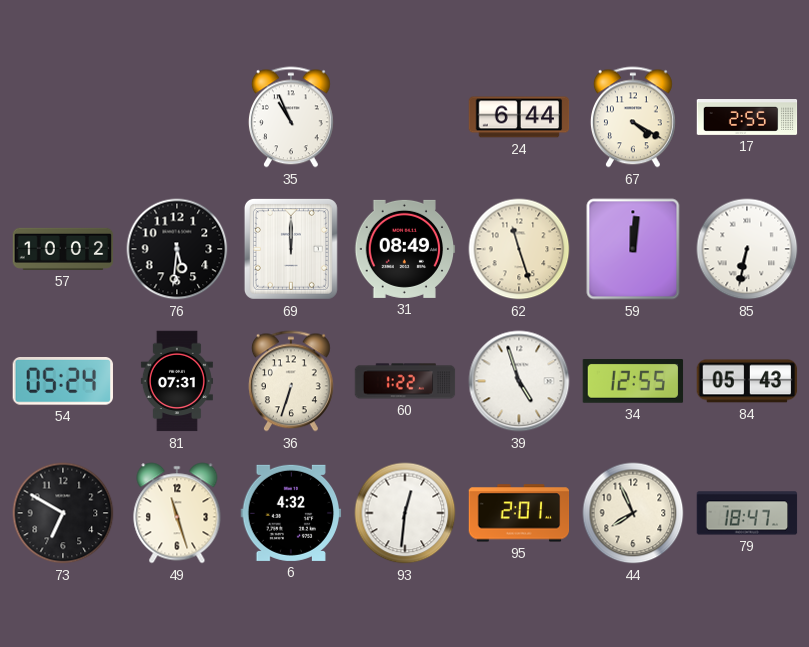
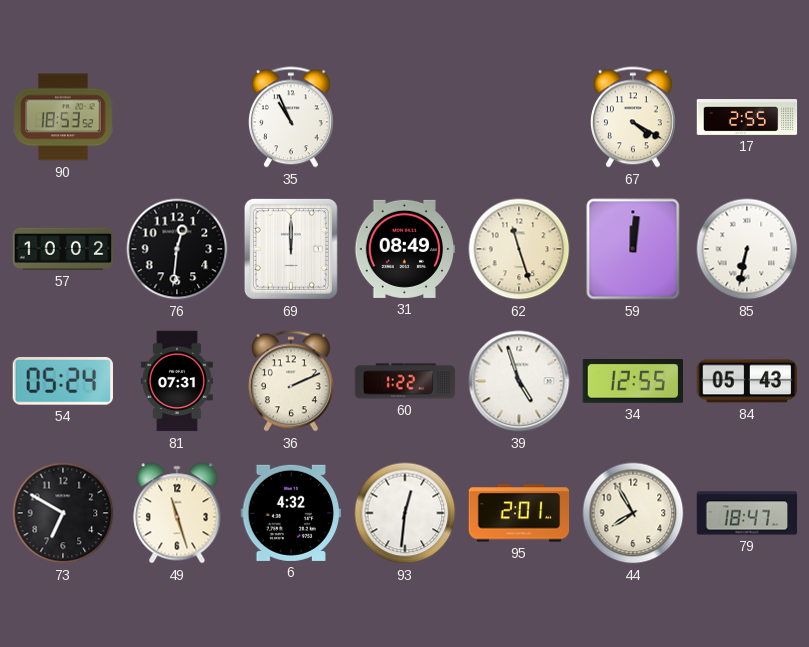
90: none -> 18:53
24: 6:44 -> none
76: 5:31 -> 12:31
36: 6:33 -> 2:11
44: 7:56 -> 7:55
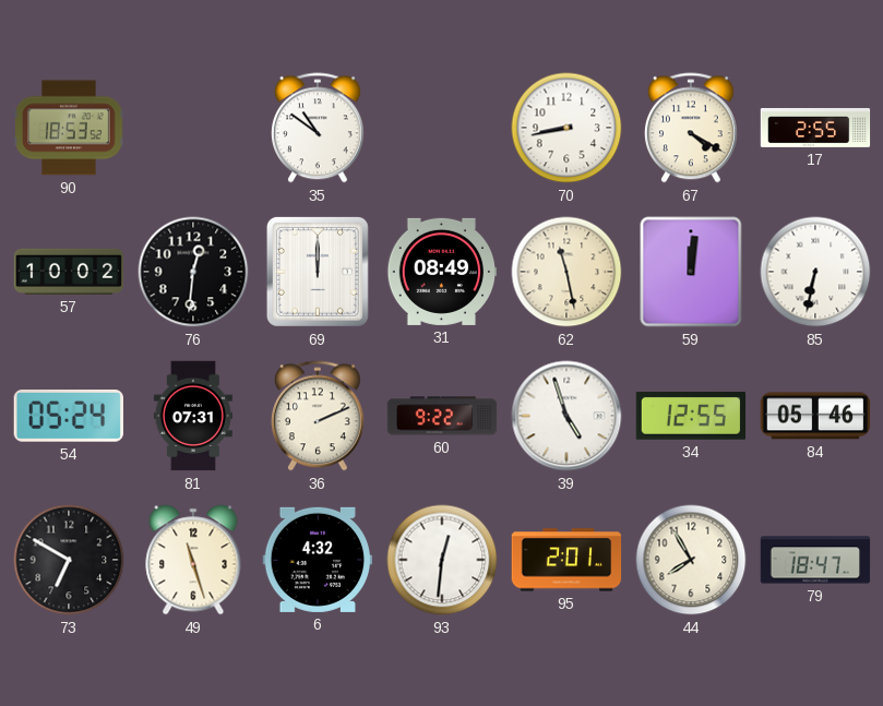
35: 10:56 -> 10:51
70: none -> 8:43
62: 11:27 -> 11:28
60: 1:22 -> 9:22
84: 05:43 -> 05:46
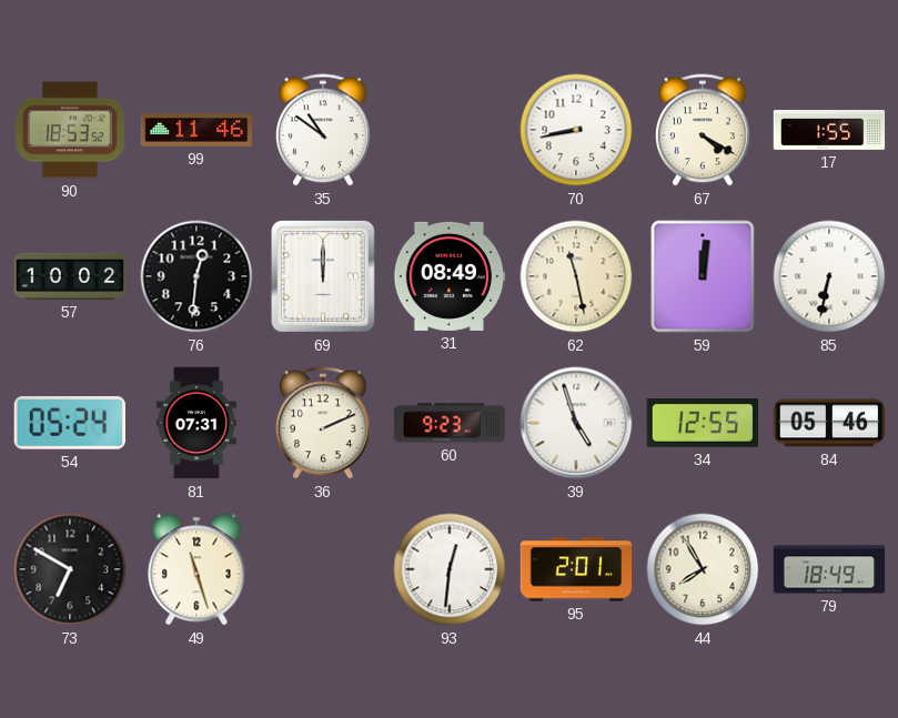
99: none -> 11:46
17: 2:55 -> 1:55
60: 9:22 -> 9:23
6: 4:32 -> none
79: 18:47 -> 18:49
